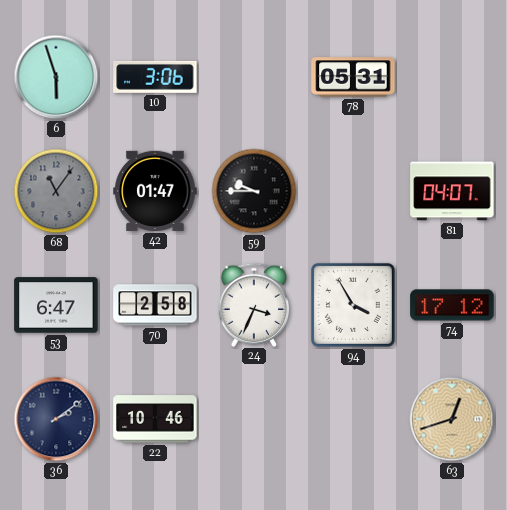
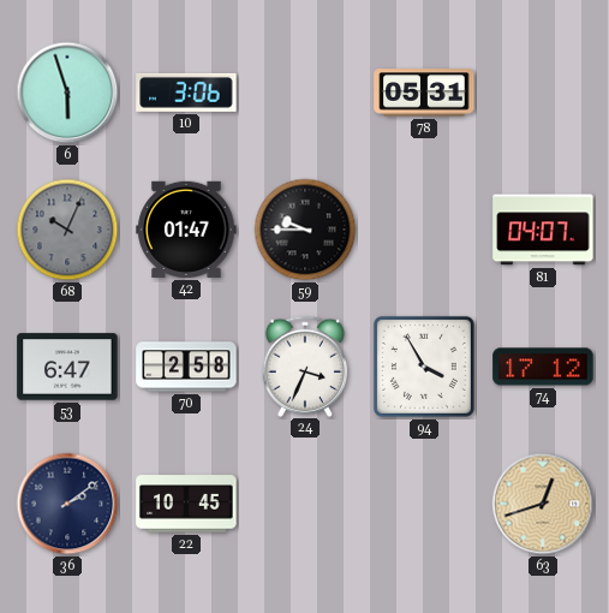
68: 11:06 -> 10:04
22: 10:46 -> 10:45
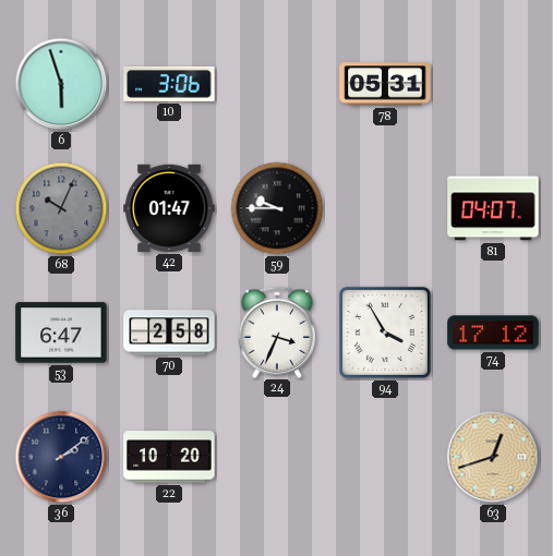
22: 10:45 -> 10:20
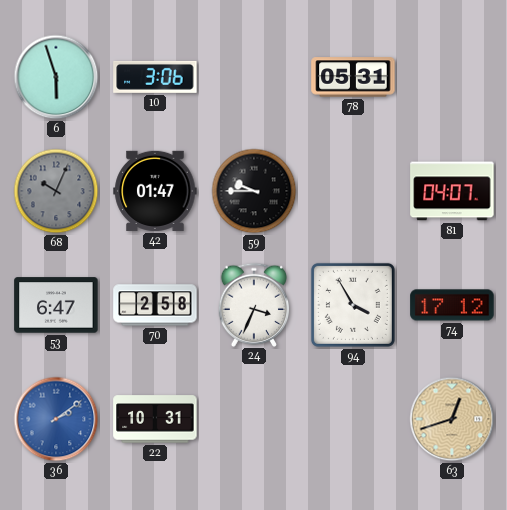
36 dial: navy -> blue
22: 10:20 -> 10:31
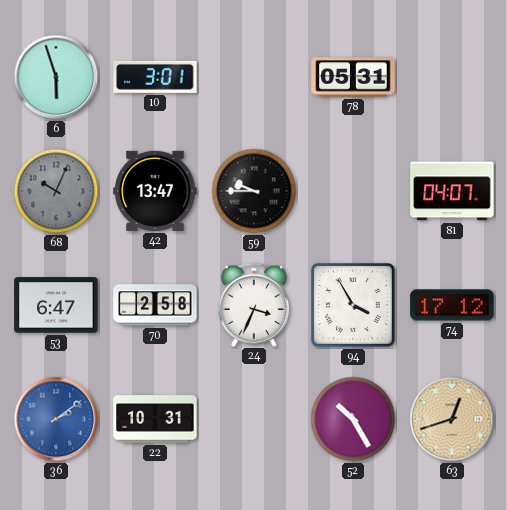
10: 3:06 -> 3:01
42: 01:47 -> 13:47
52: none -> 10:25
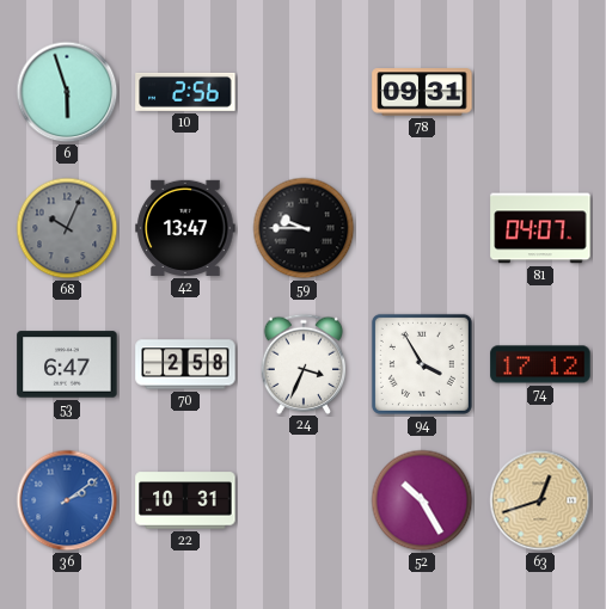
10: 3:01 -> 2:56
78: 05:31 -> 09:31
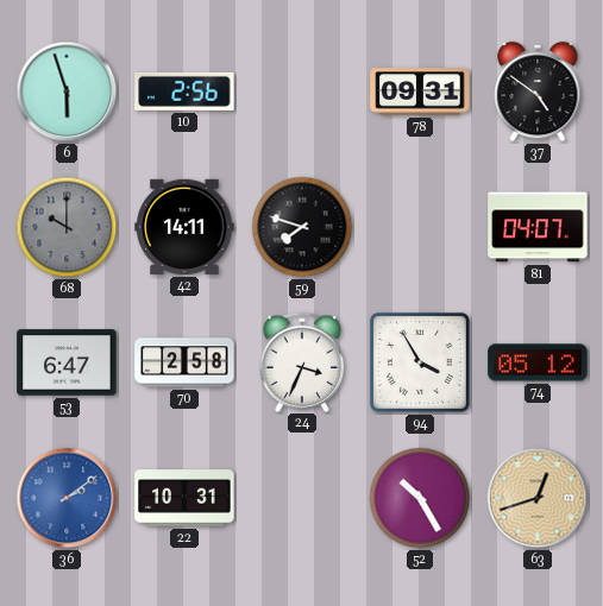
37: none -> 4:51
68: 10:04 -> 10:00
42: 13:47 -> 14:11
59: 9:45 -> 7:48
74: 17:12 -> 05:12
